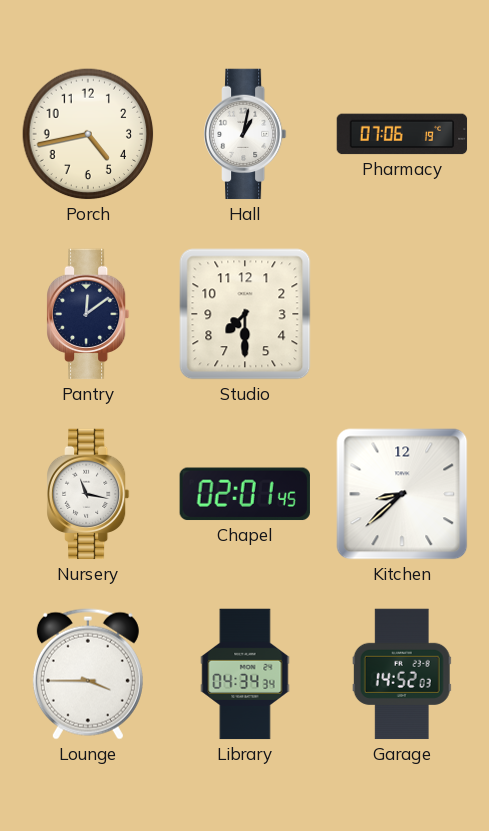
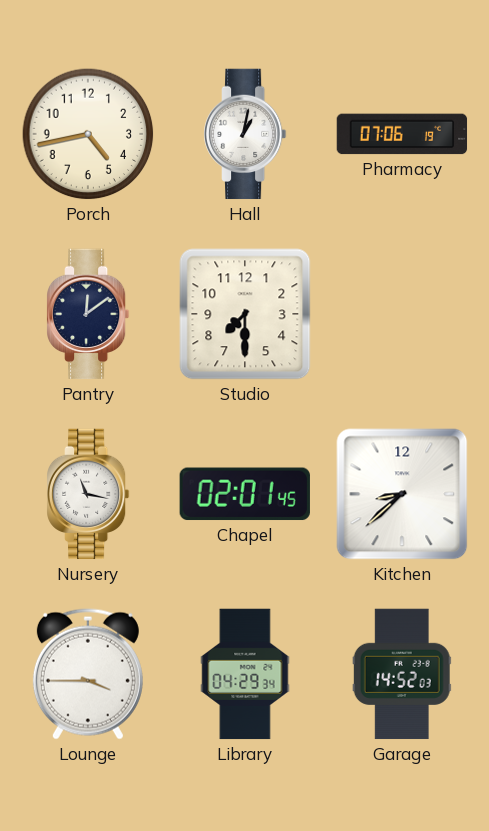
Library: 04:34 -> 04:29
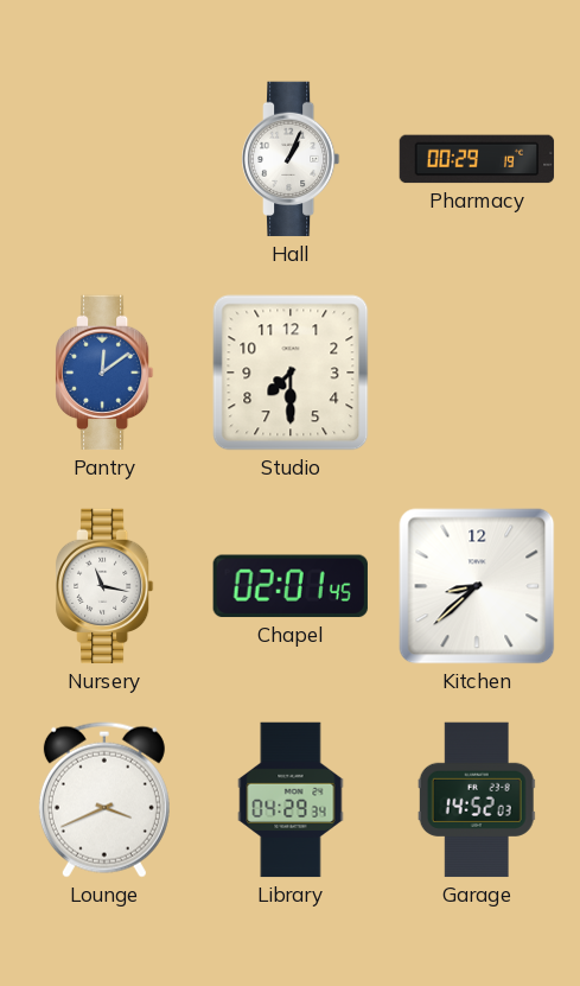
Porch: 4:43 -> none
Hall: 1:02 -> 1:04
Pharmacy: 07:06 -> 00:29
Pantry dial: navy -> blue
Lounge: 3:45 -> 3:41
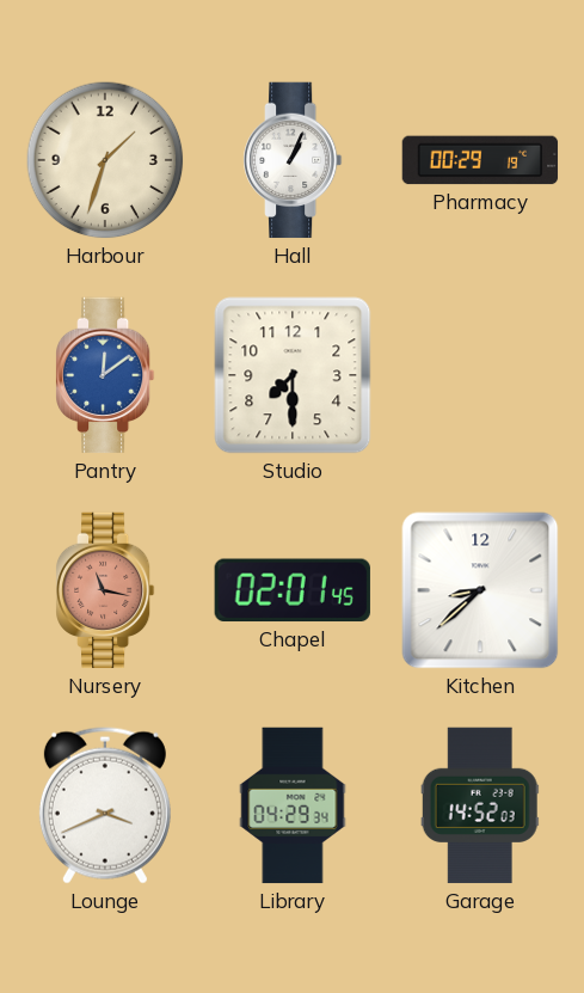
Harbour: none -> 1:33
Nursery dial: white -> salmon
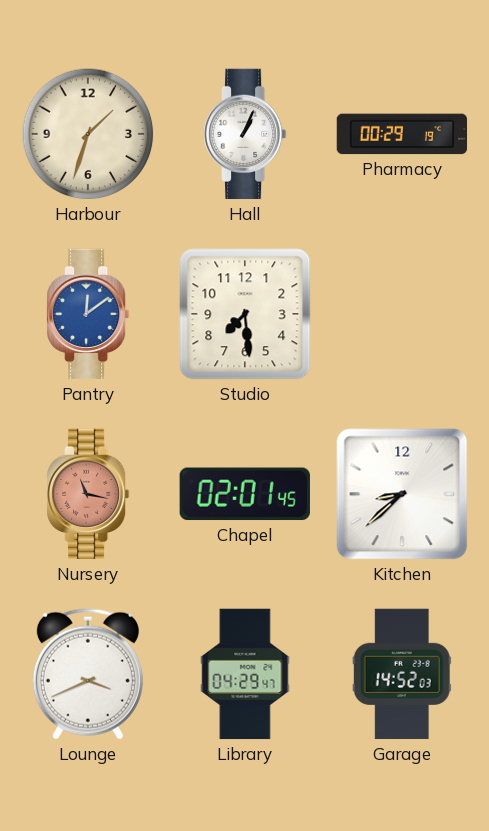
Studio: 7:30 -> 7:29
Library: 04:29:34 -> 04:29:47
